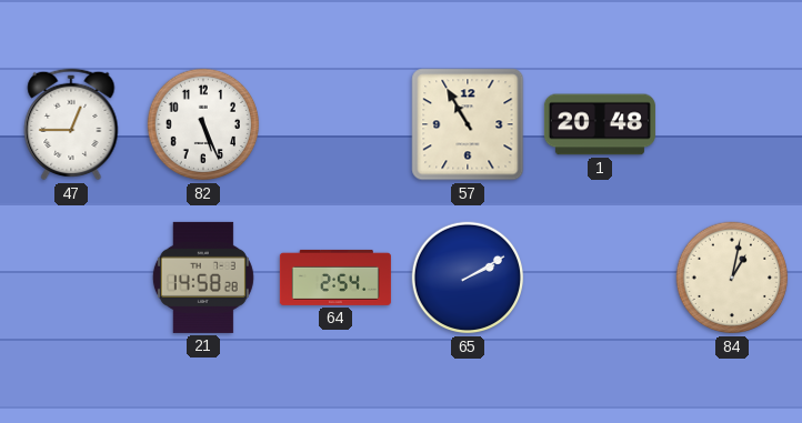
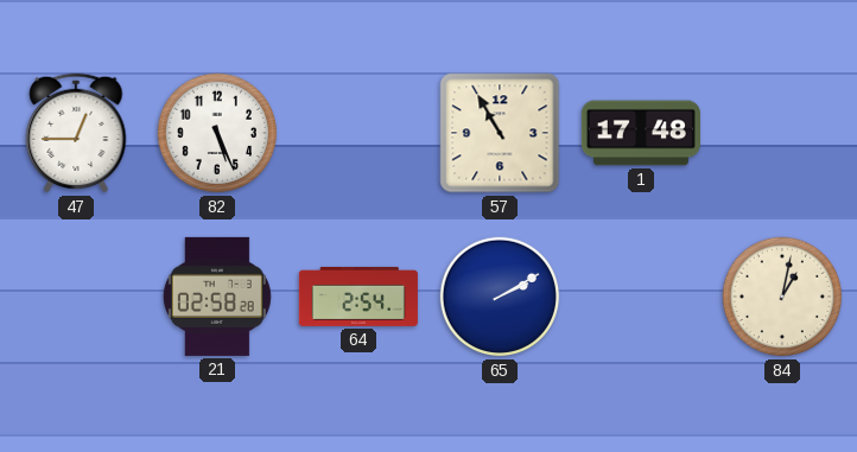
1: 20:48 -> 17:48
21: 14:58 -> 02:58
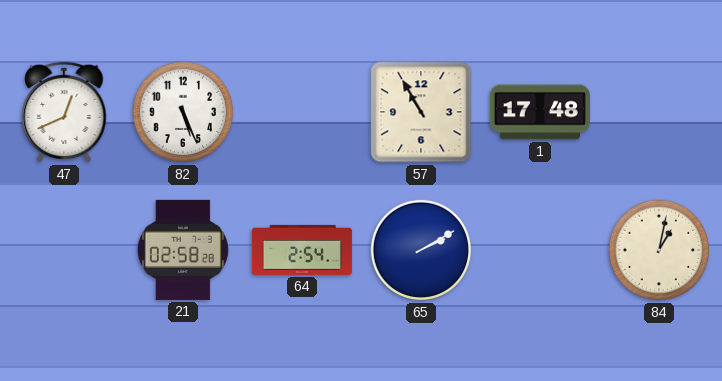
47: 12:45 -> 12:41
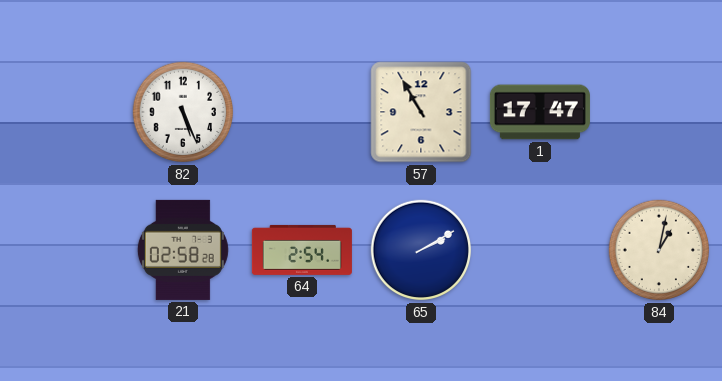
47: 12:41 -> none
1: 17:48 -> 17:47
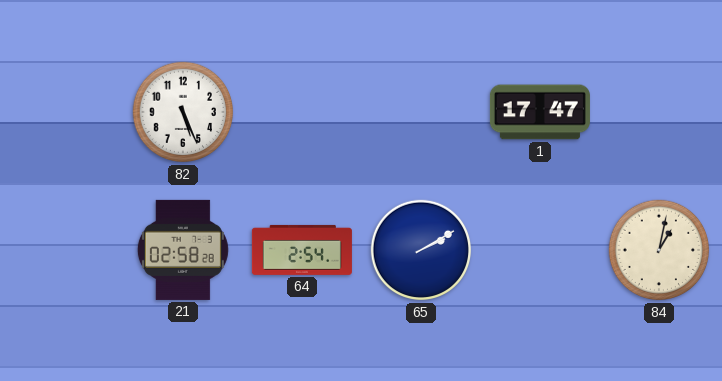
57: 10:55 -> none
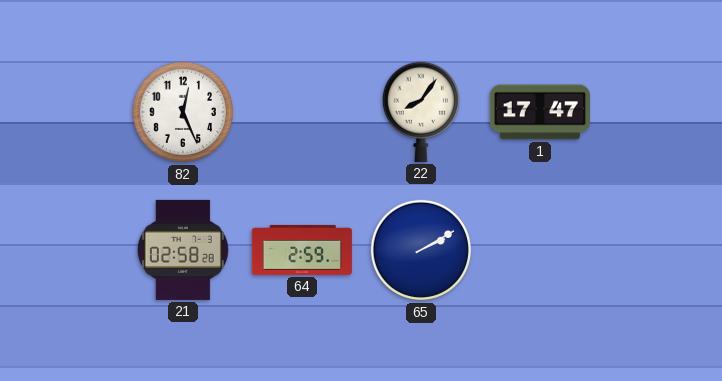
82: 5:26 -> 12:26
22: none -> 8:06
64: 2:54 -> 2:59
84: 1:02 -> none
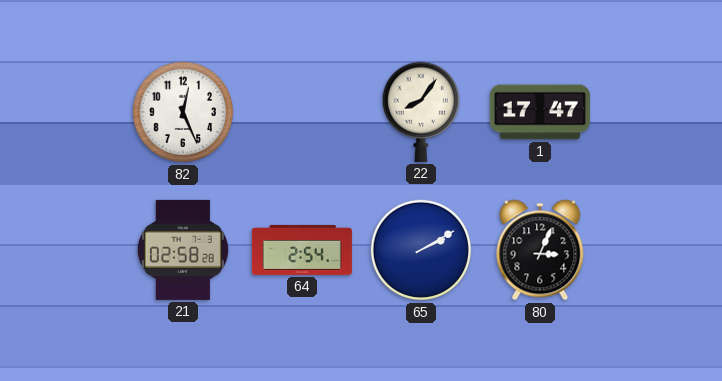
64: 2:59 -> 2:54
80: none -> 3:04
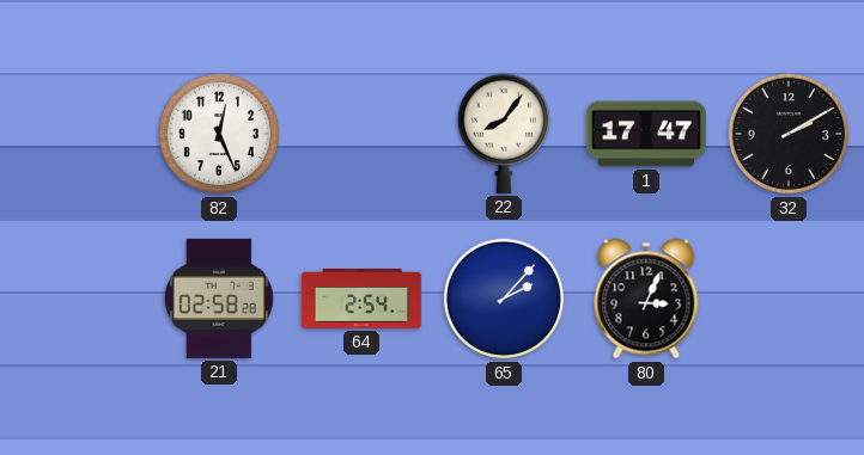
32: none -> 2:10
65: 2:10 -> 2:07
